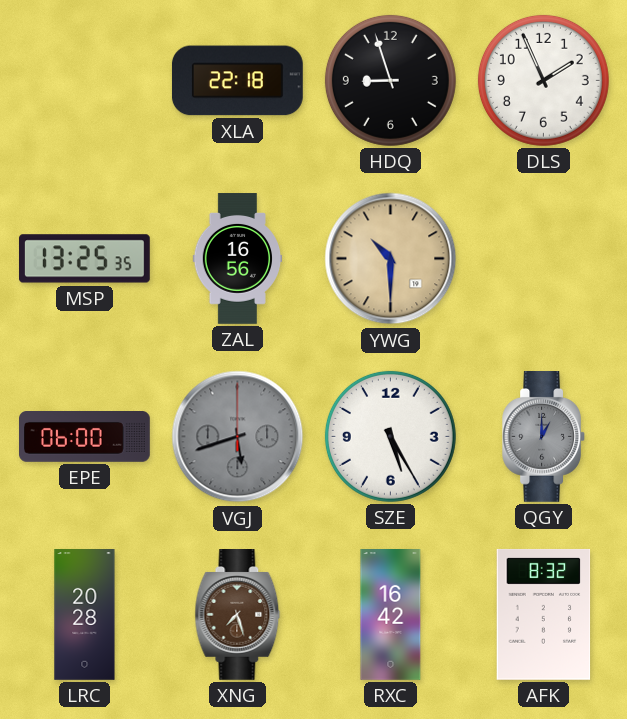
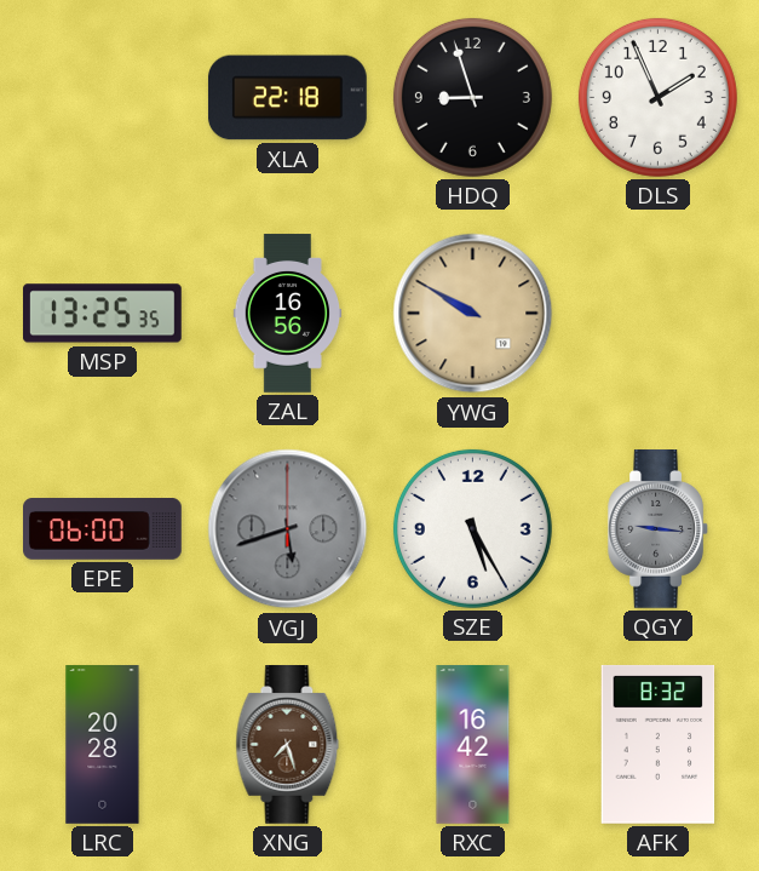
YWG: 10:30 -> 9:50
QGY: 1:00 -> 9:16
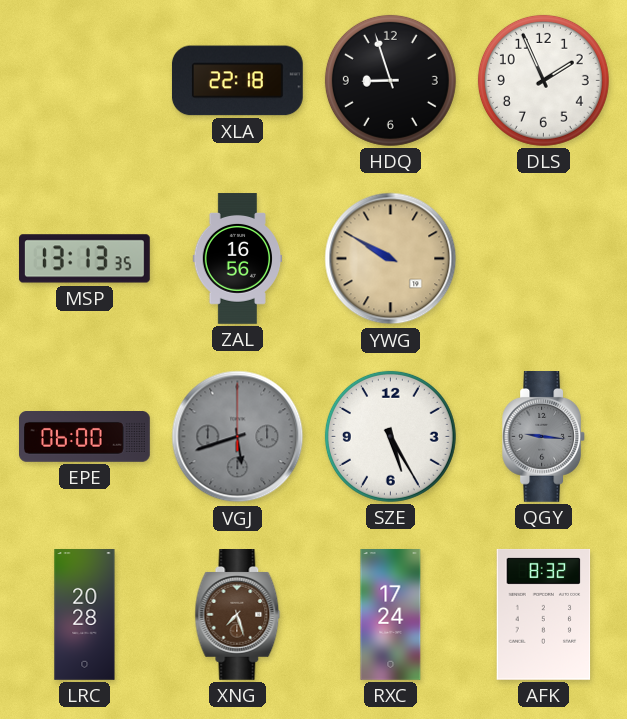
MSP: 13:25 -> 13:13
RXC: 16:42 -> 17:24
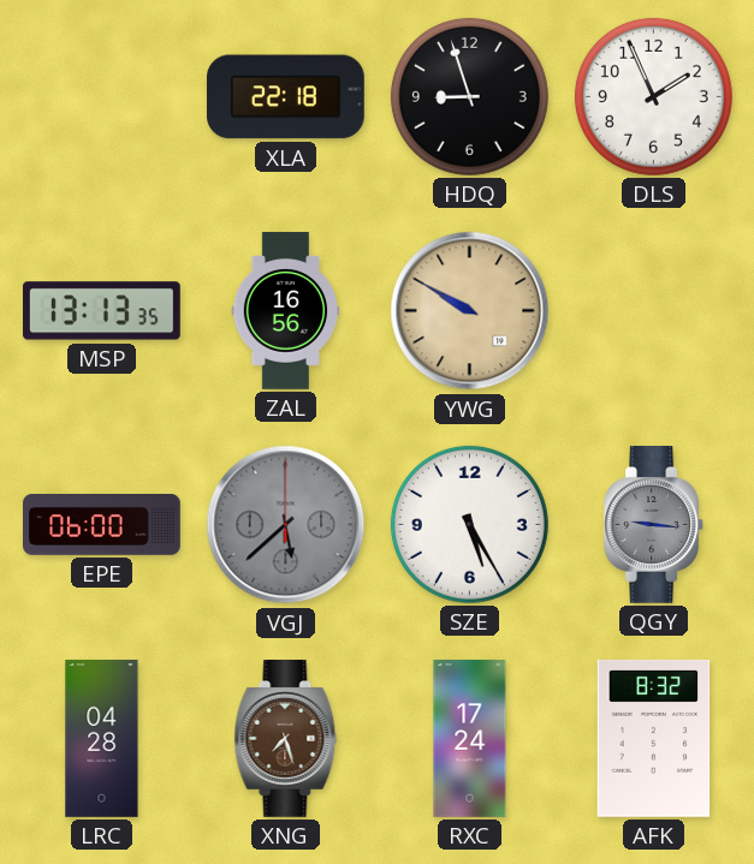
VGJ: 5:42 -> 5:38
LRC: 20:28 -> 04:28
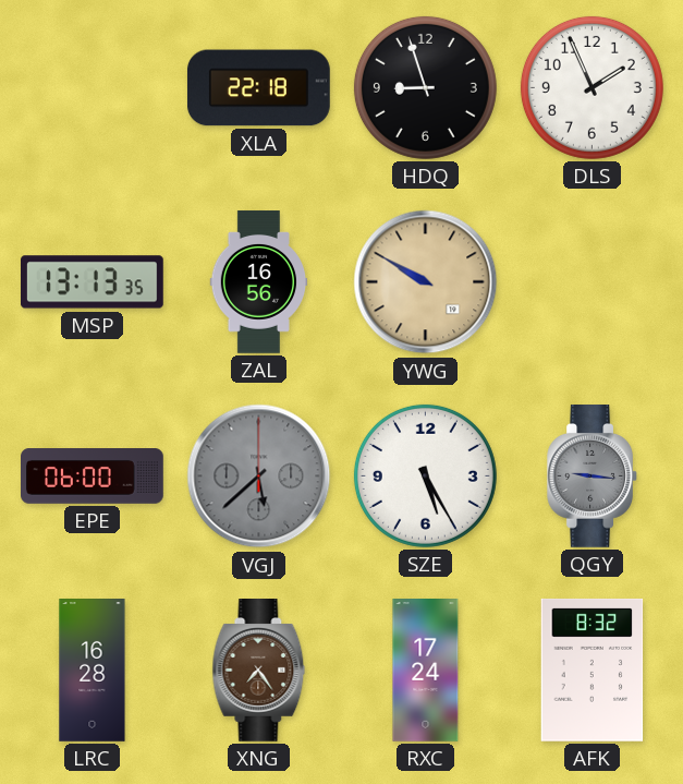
LRC: 04:28 -> 16:28
XNG: 7:27 -> 7:24
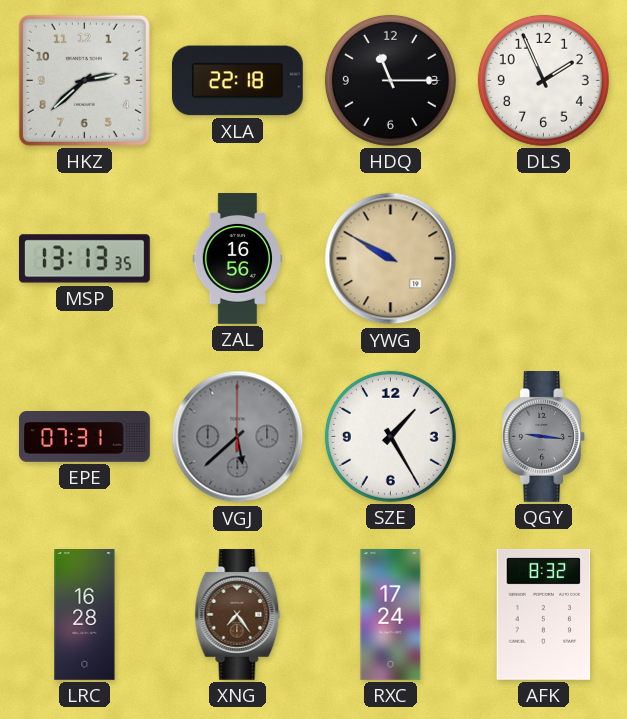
HKZ: none -> 2:38
HDQ: 8:57 -> 11:15
EPE: 06:00 -> 07:31
SZE: 5:25 -> 1:25
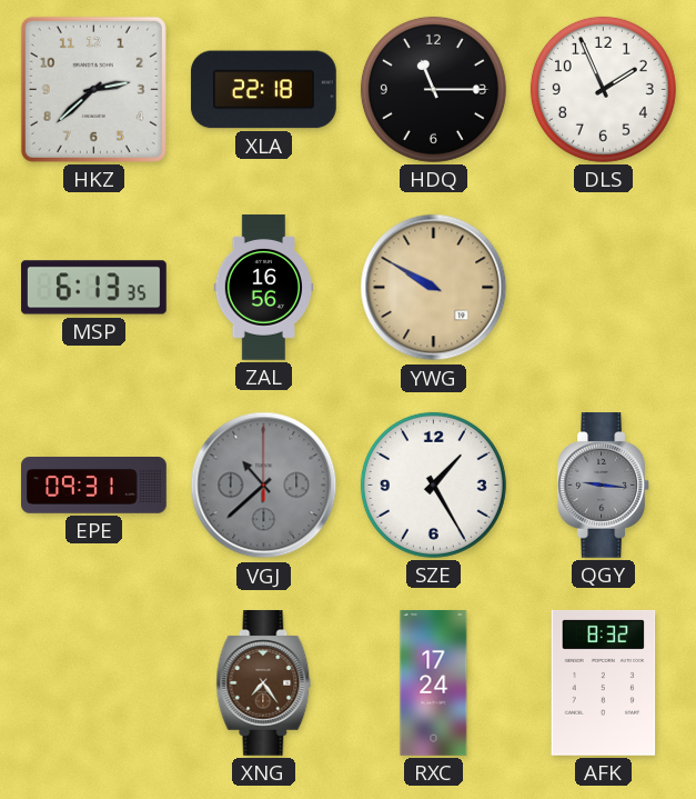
MSP: 13:13 -> 6:13
EPE: 07:31 -> 09:31
VGJ: 5:38 -> 10:38
LRC: 16:28 -> none
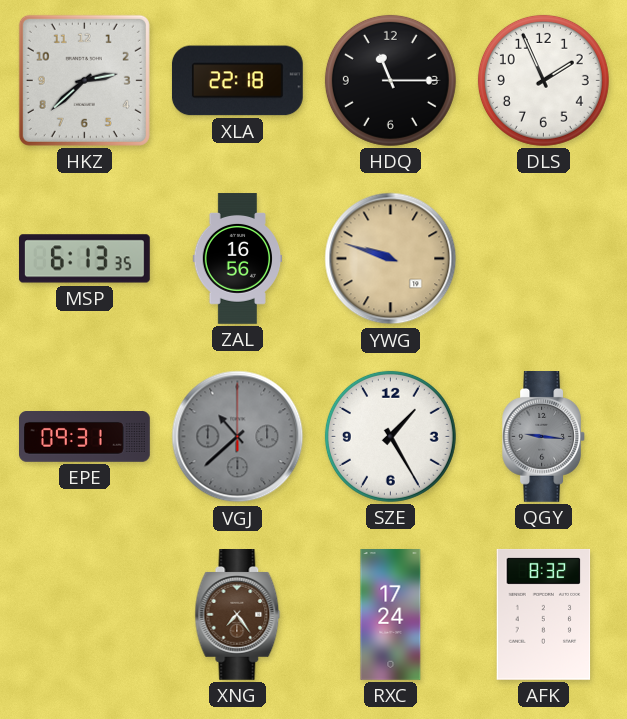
YWG: 9:50 -> 9:48
